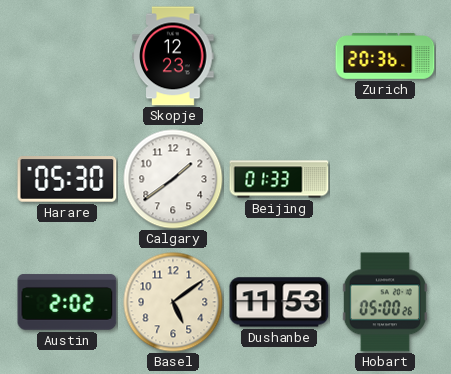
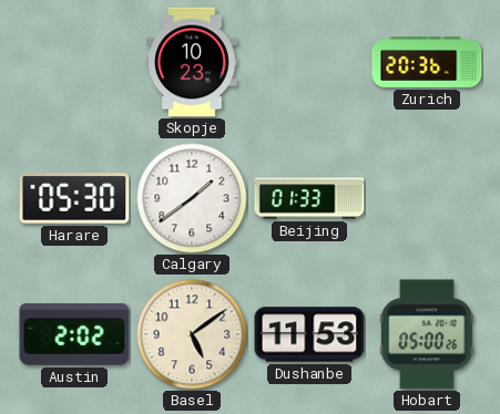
Skopje: 12:23 -> 10:23
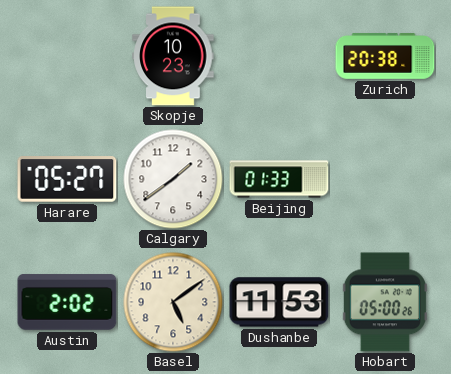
Zurich: 20:36 -> 20:38
Harare: 05:30 -> 05:27
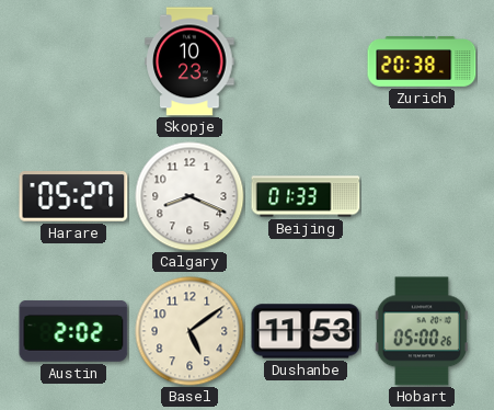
Calgary: 1:39 -> 8:19
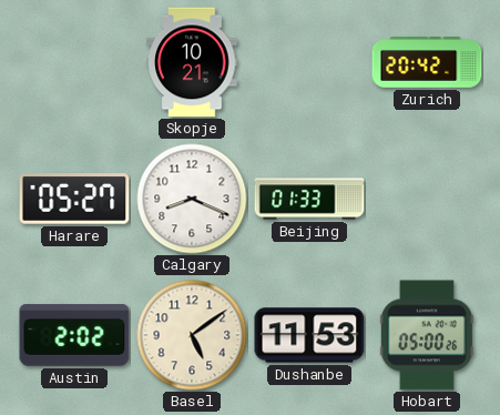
Skopje: 10:23 -> 10:21
Zurich: 20:38 -> 20:42
